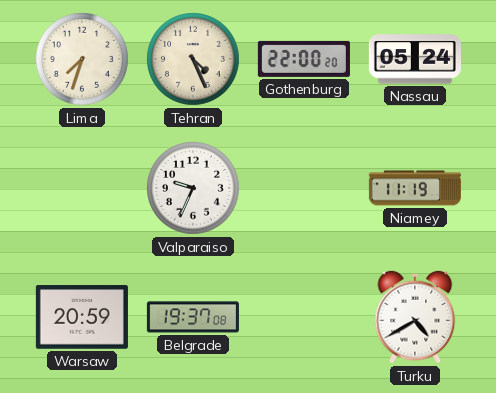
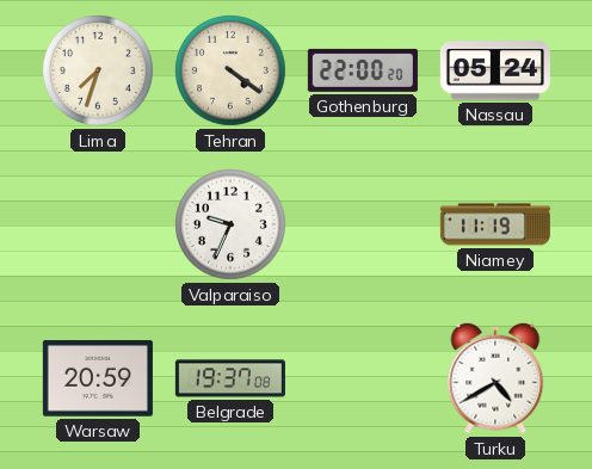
Tehran: 4:26 -> 4:21
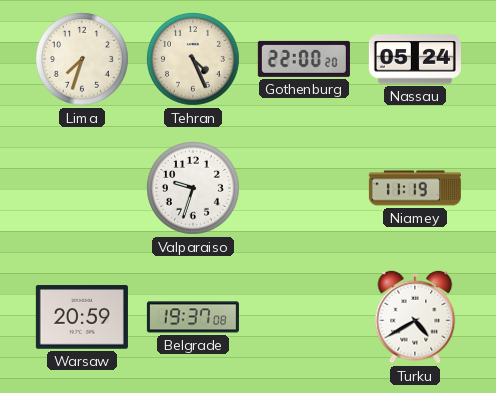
Tehran: 4:21 -> 4:26
Valparaiso: 9:34 -> 9:33
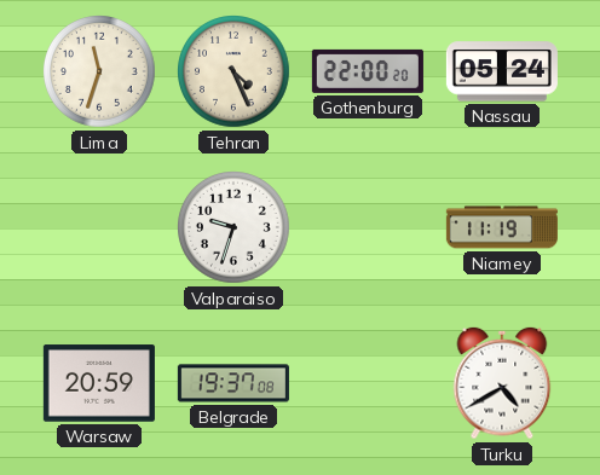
Lima: 7:33 -> 11:33
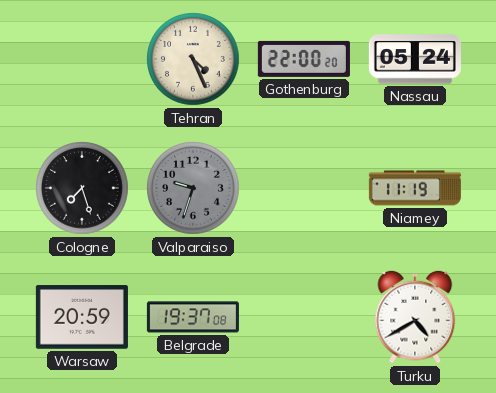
Lima: 11:33 -> none
Cologne: none -> 7:27
Valparaiso dial: white -> grey
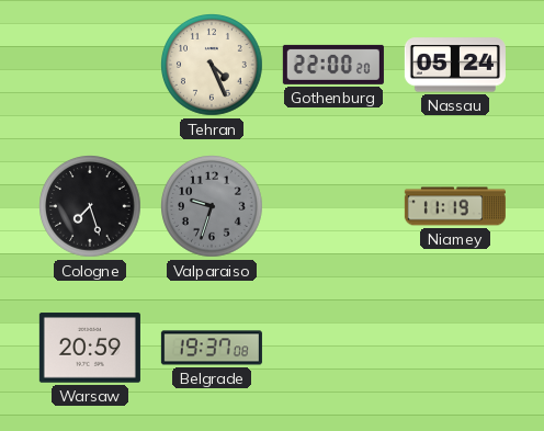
Turku: 4:40 -> none
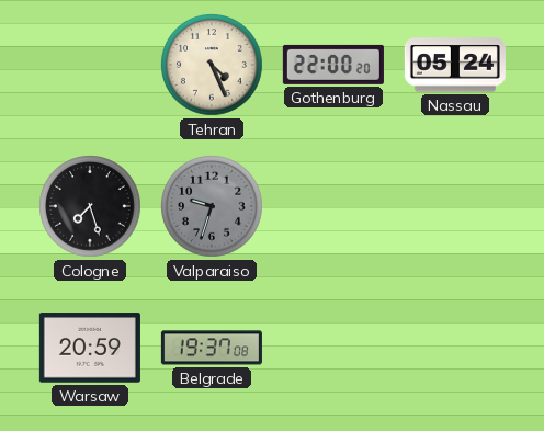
Niamey: 11:19 -> none
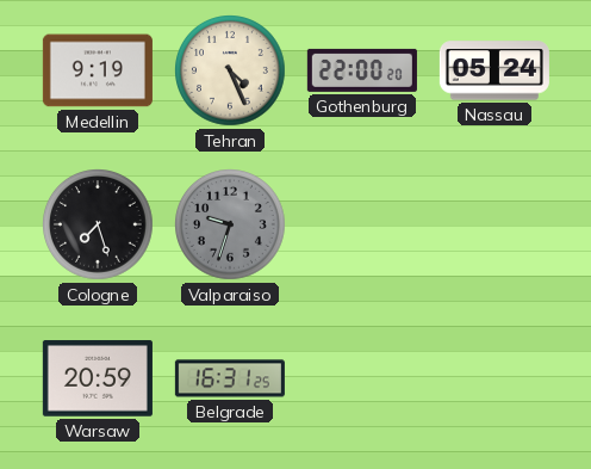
Medellin: none -> 9:19
Belgrade: 19:37 -> 16:31
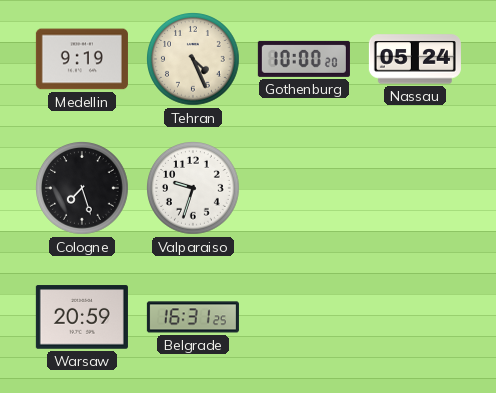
Gothenburg: 22:00 -> 10:00
Valparaiso dial: grey -> white
